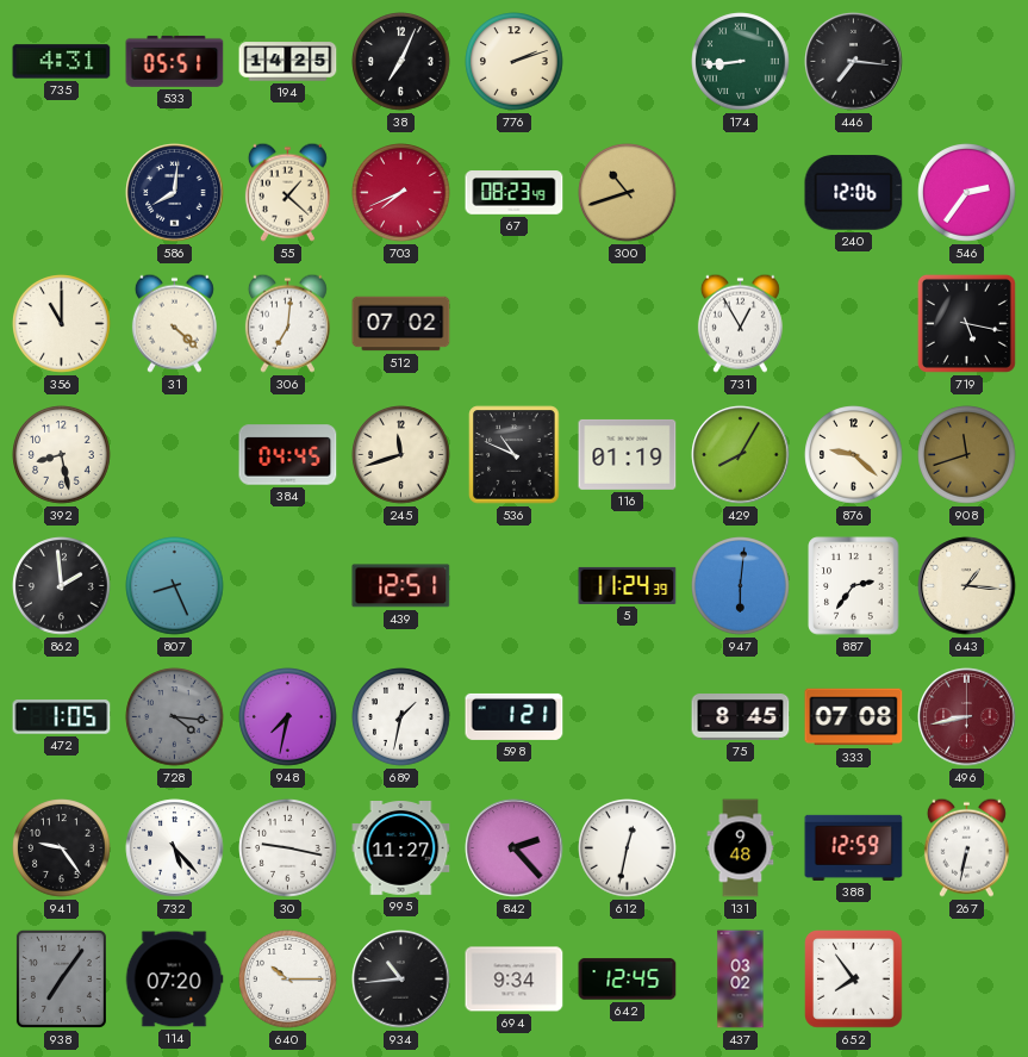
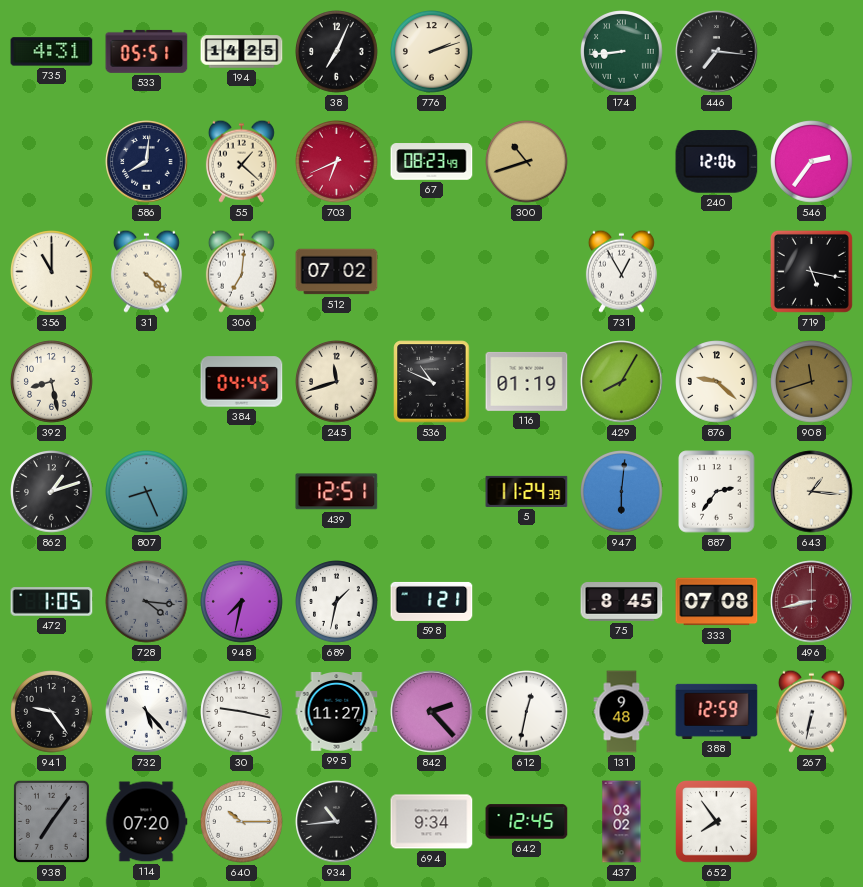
703: 7:41 -> 6:41
862: 1:59 -> 1:12
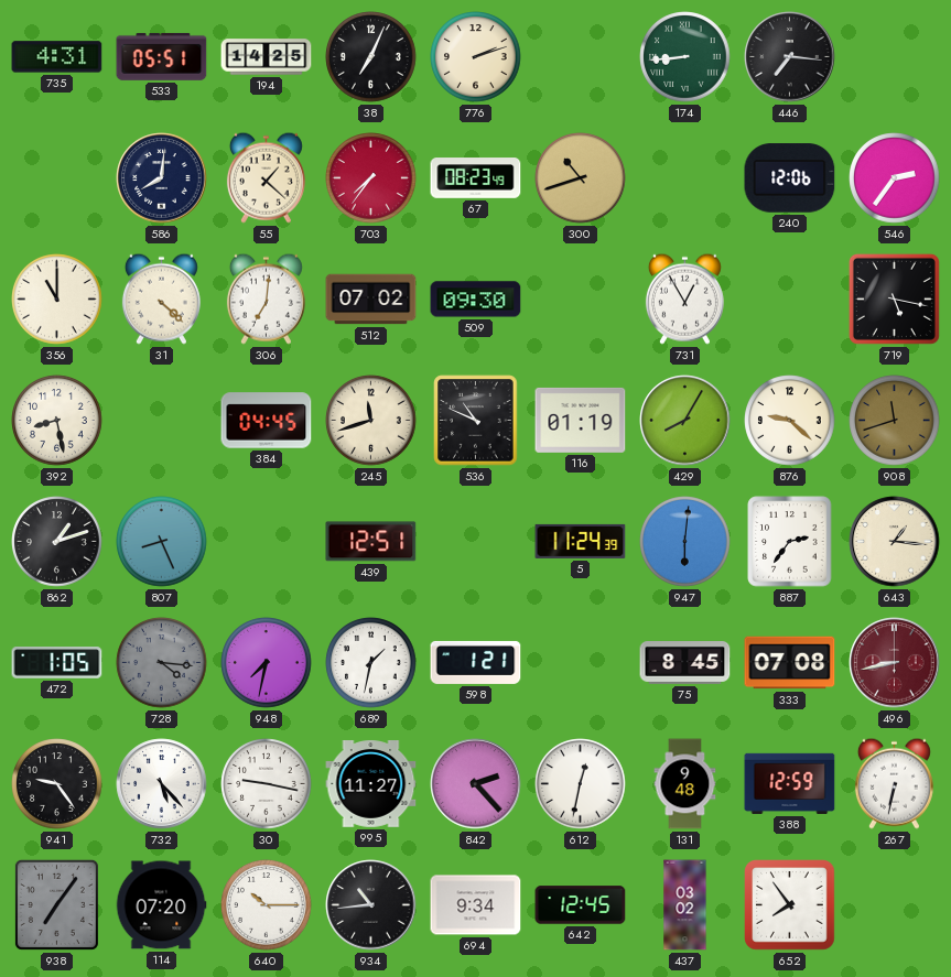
703: 6:41 -> 7:36
509: none -> 09:30
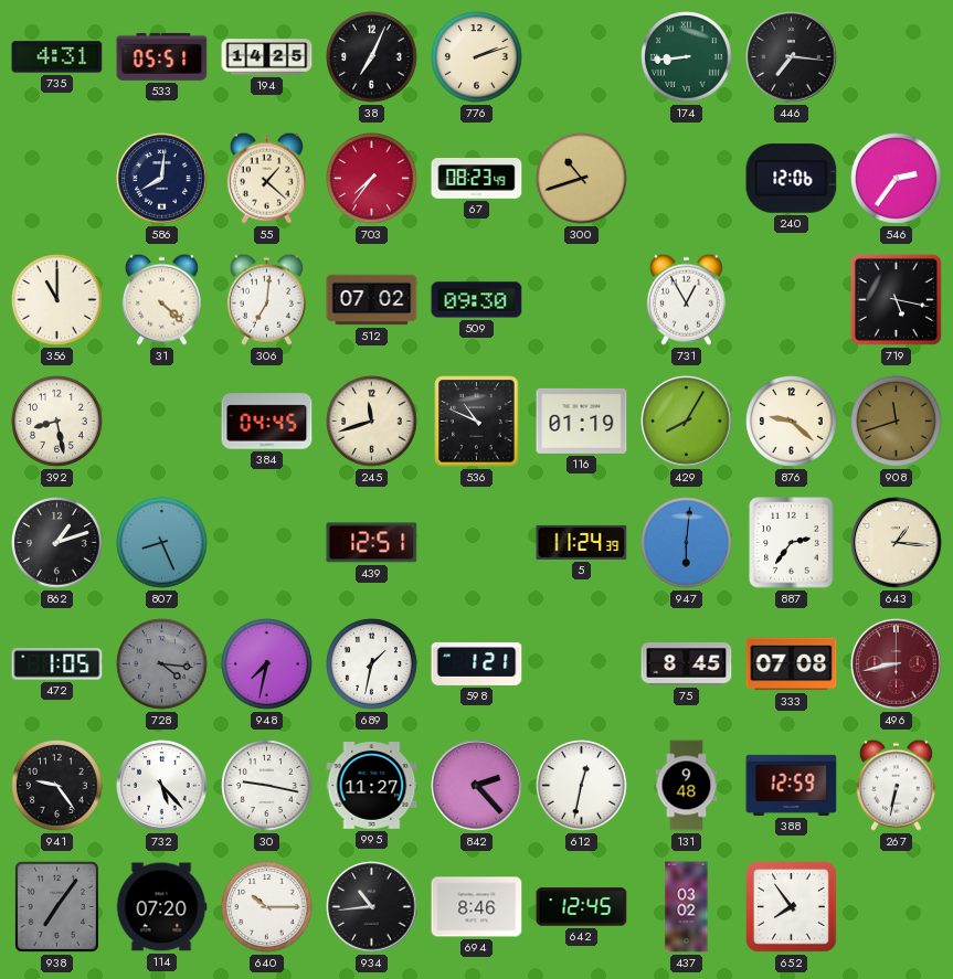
694: 9:34 -> 8:46
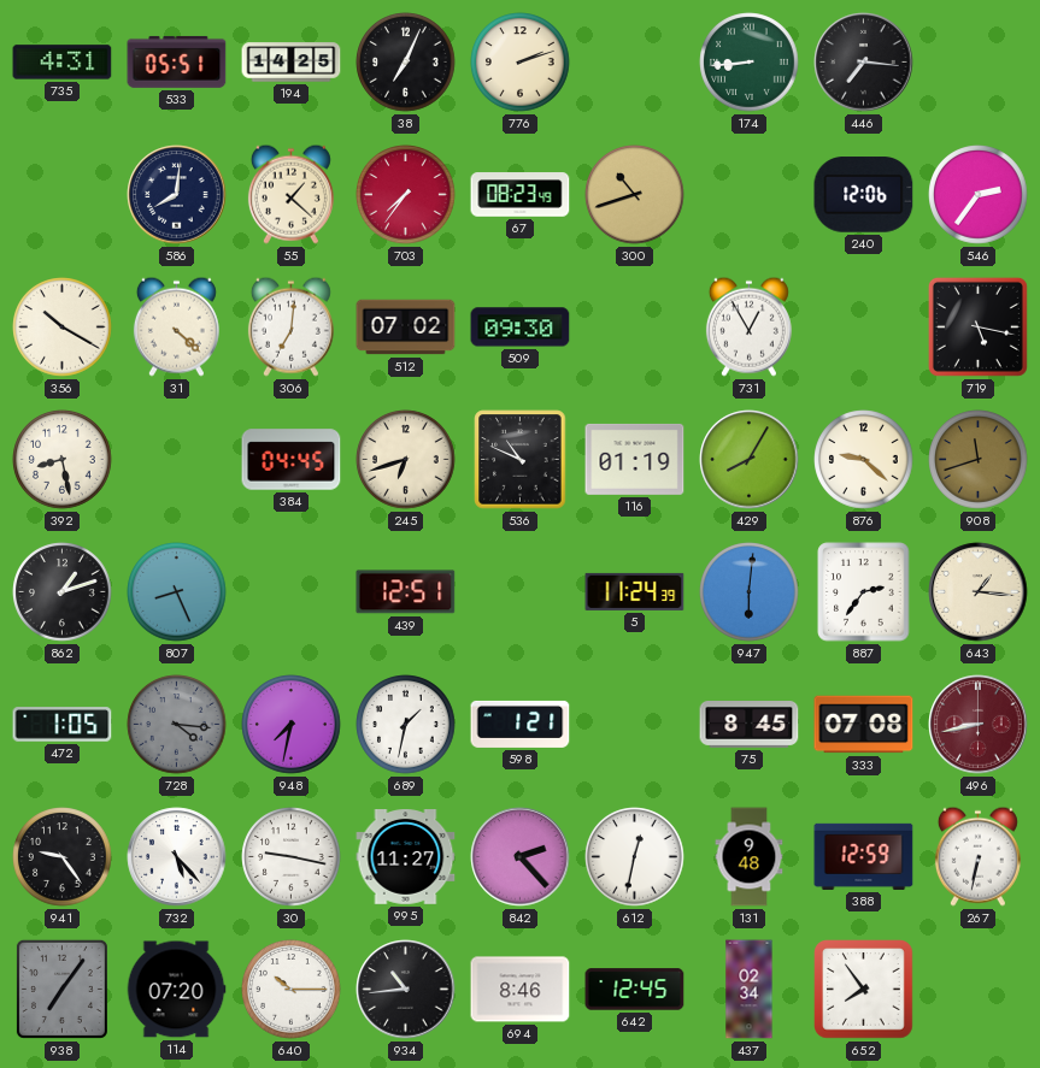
356: 11:00 -> 10:20
245: 11:42 -> 6:42
437: 03:02 -> 02:34
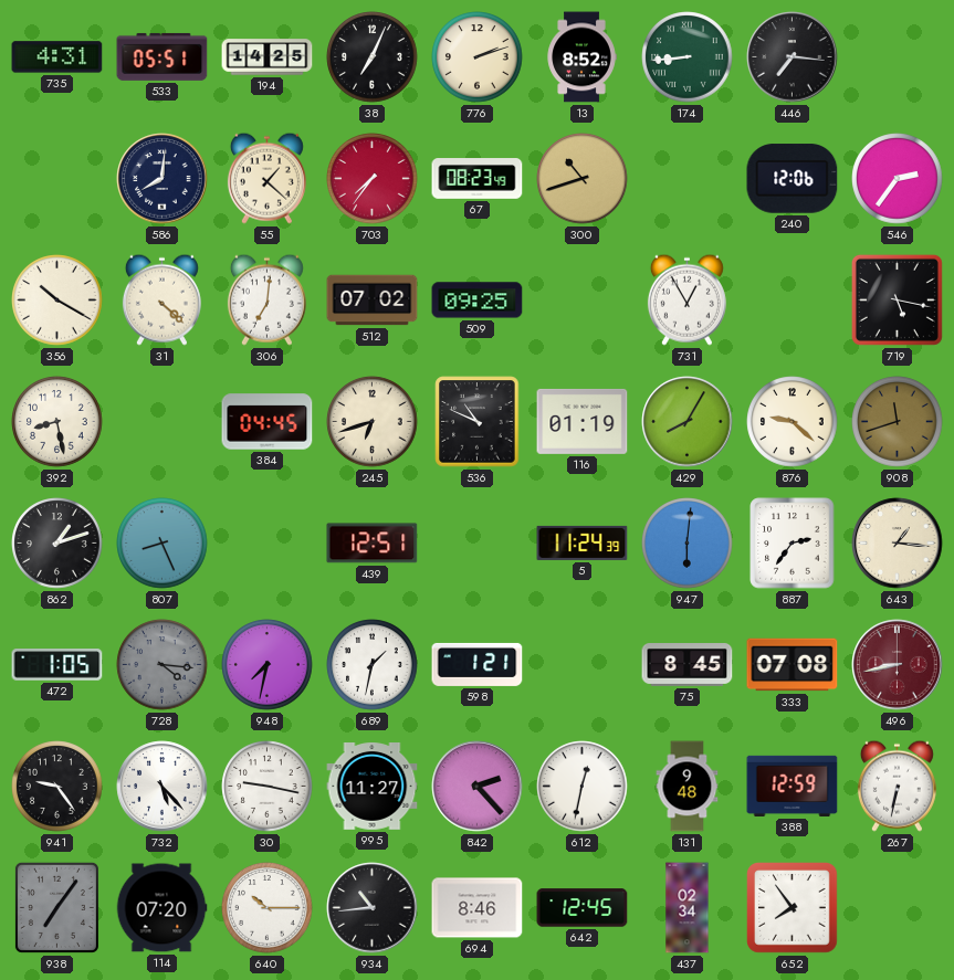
13: none -> 8:52
509: 09:30 -> 09:25
